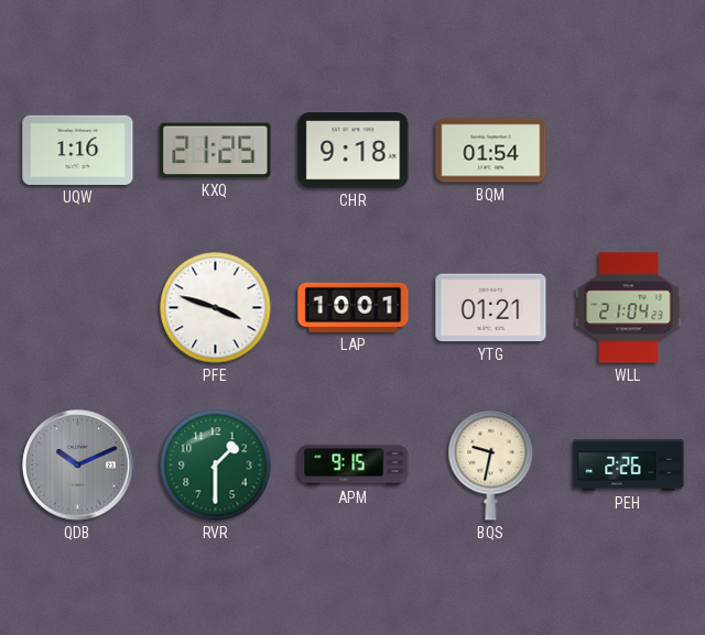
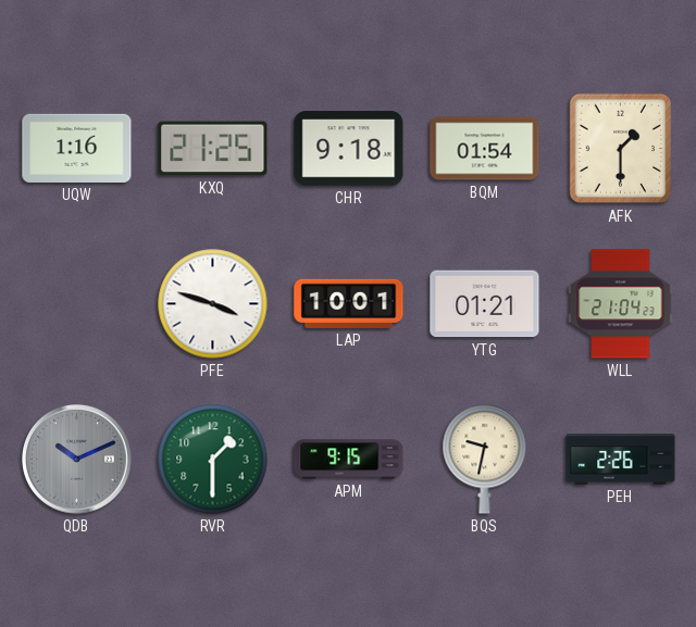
AFK: none -> 1:30
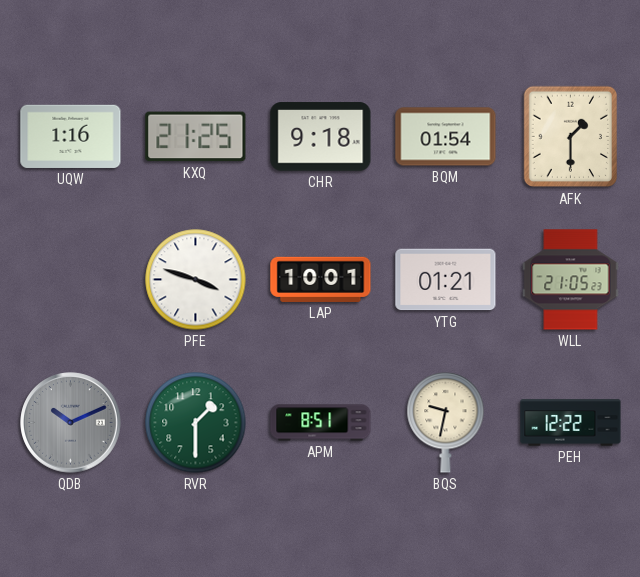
WLL: 21:04 -> 21:05
APM: 9:15 -> 8:51
PEH: 2:26 -> 12:22
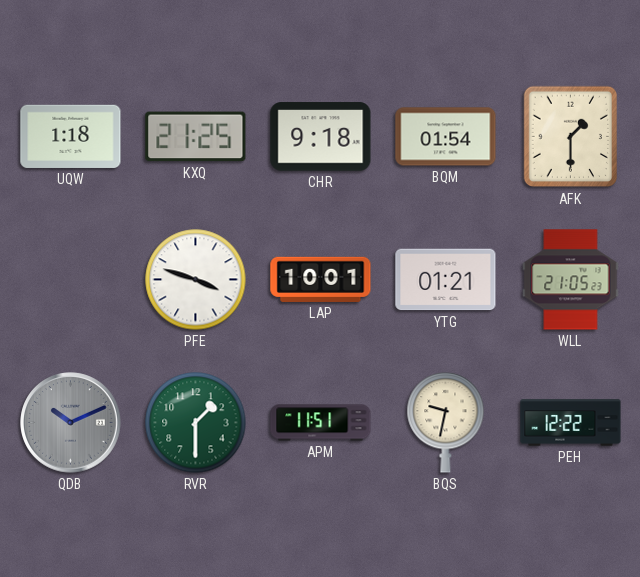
UQW: 1:16 -> 1:18
APM: 8:51 -> 11:51
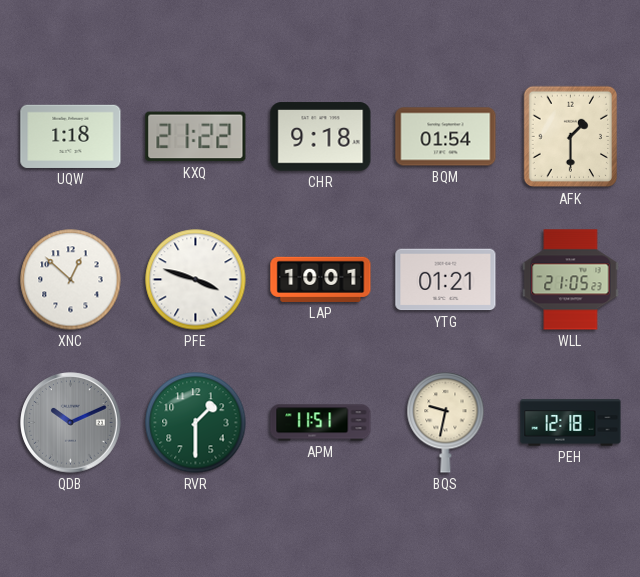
KXQ: 21:25 -> 21:22
XNC: none -> 12:52
PEH: 12:22 -> 12:18
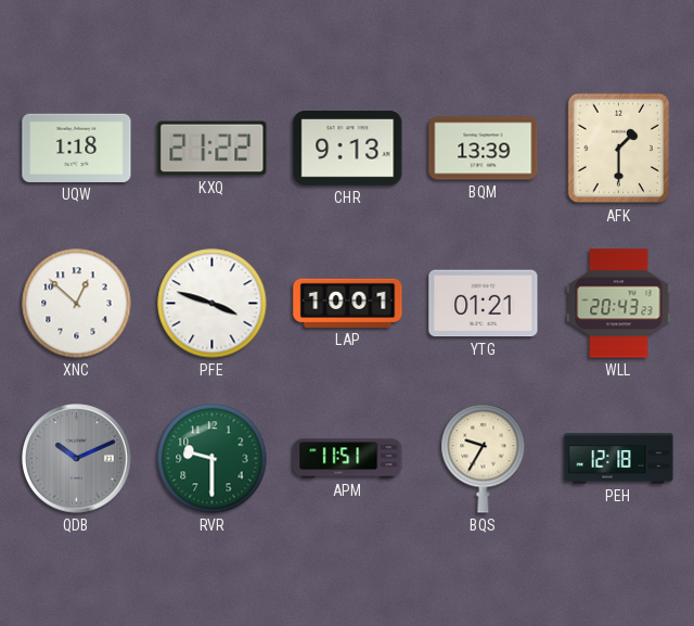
CHR: 9:18 -> 9:13
BQM: 01:54 -> 13:39
WLL: 21:05 -> 20:43
RVR: 1:30 -> 9:30
BQS: 9:32 -> 9:35
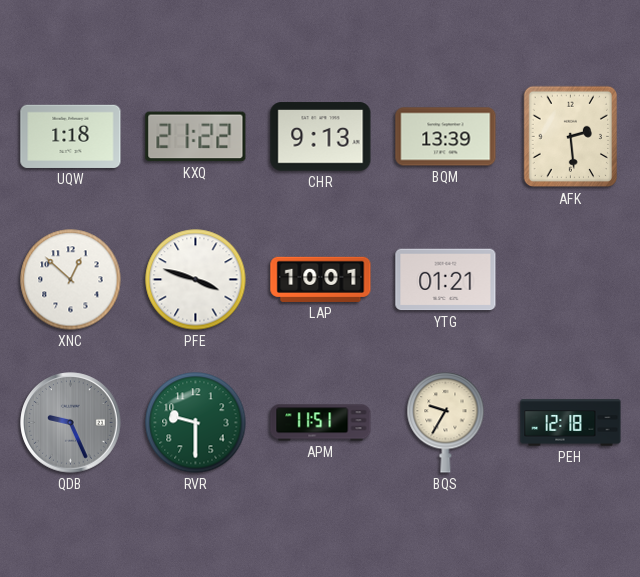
AFK: 1:30 -> 2:29
WLL: 20:43 -> none
QDB: 10:11 -> 9:26
